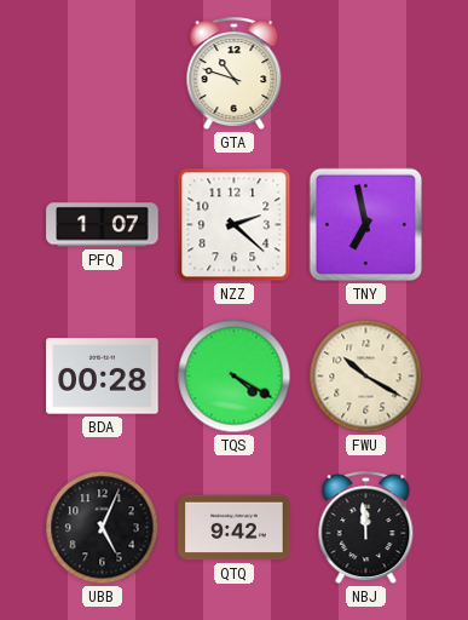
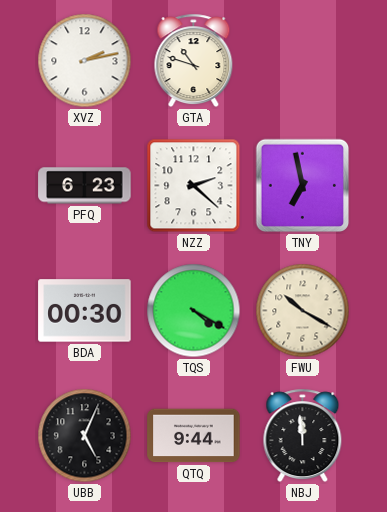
XVZ: none -> 2:13
PFQ: 1:07 -> 6:23
BDA: 00:28 -> 00:30
QTQ: 9:42 -> 9:44
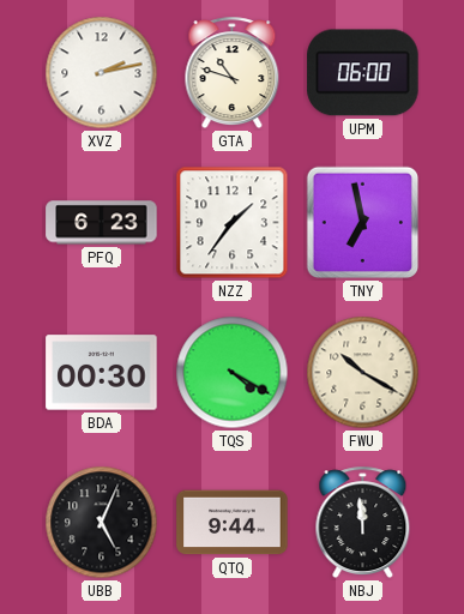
UPM: none -> 06:00
NZZ: 2:22 -> 1:36
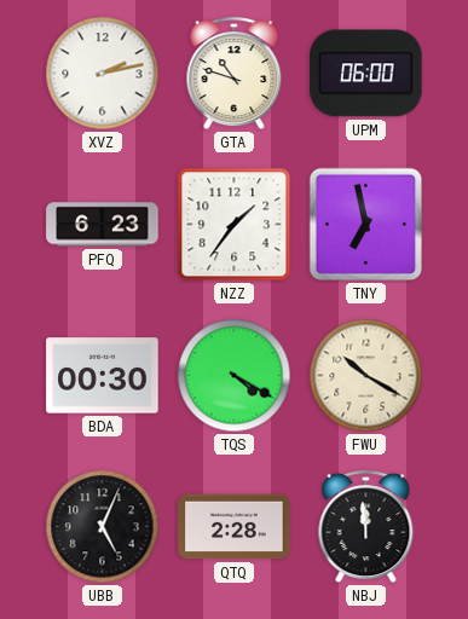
QTQ: 9:44 -> 2:28
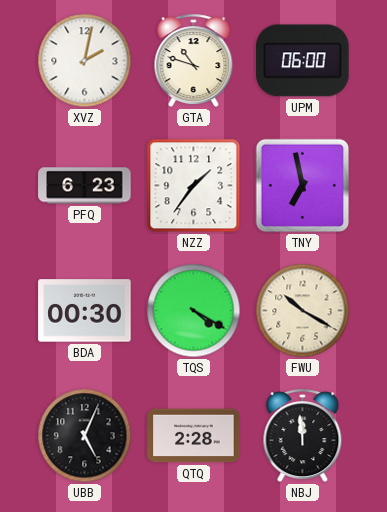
XVZ: 2:13 -> 2:02
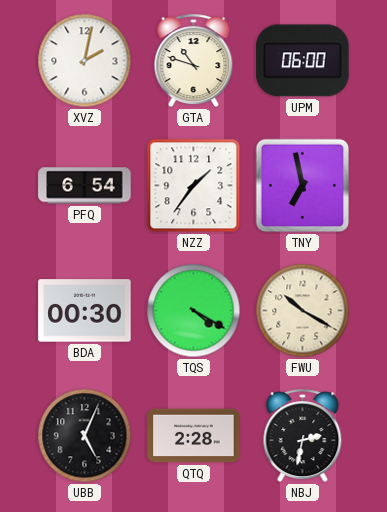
PFQ: 6:23 -> 6:54
NBJ: 11:59 -> 2:32
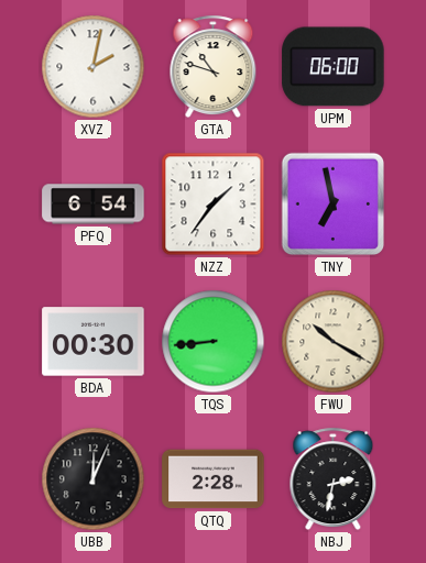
TQS: 4:20 -> 8:44
UBB: 5:04 -> 12:04
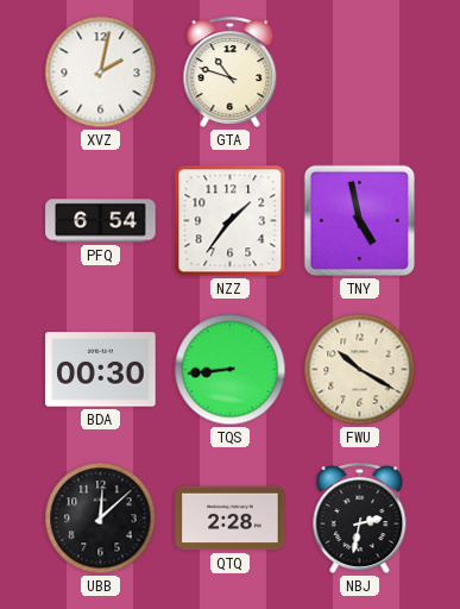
UPM: 06:00 -> none
TNY: 6:58 -> 4:58
UBB: 12:04 -> 12:08
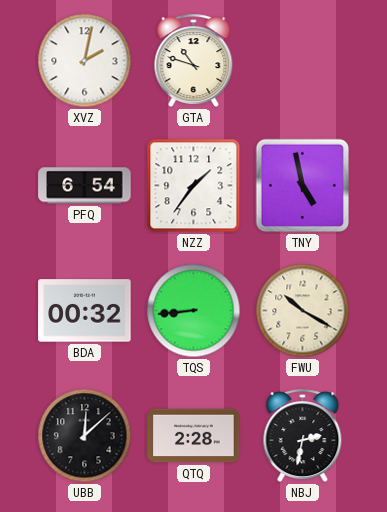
BDA: 00:30 -> 00:32
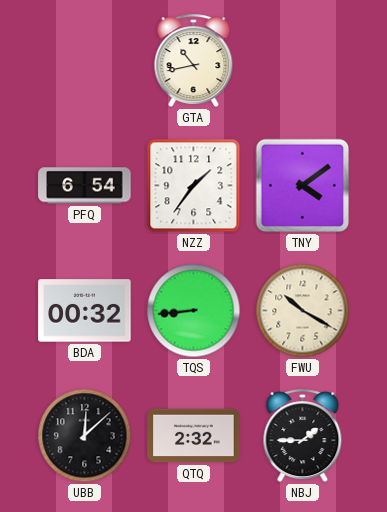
XVZ: 2:02 -> none
GTA: 10:48 -> 10:43
TNY: 4:58 -> 4:09
QTQ: 2:28 -> 2:32
NBJ: 2:32 -> 1:45
